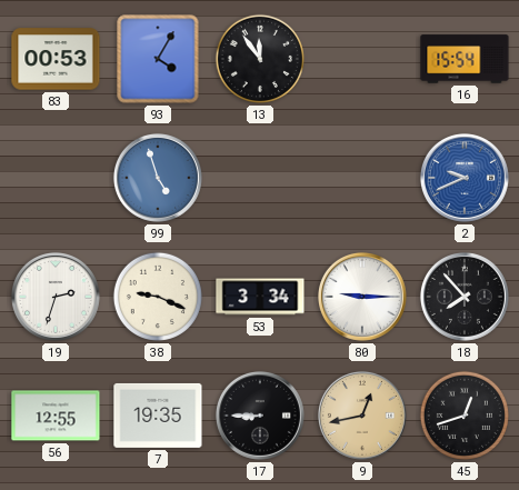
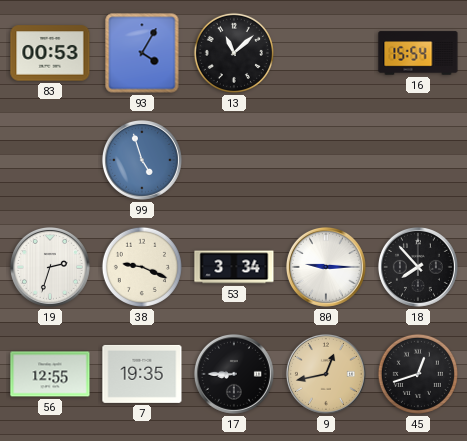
13: 11:54 -> 11:08
2: 9:41 -> none
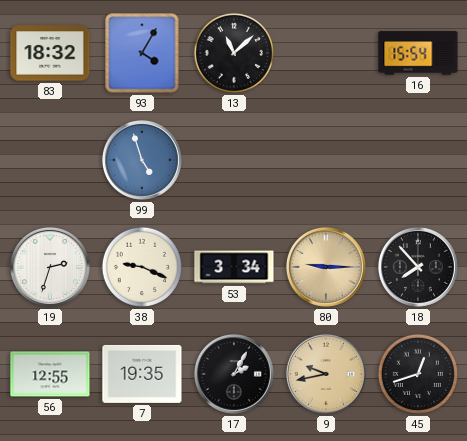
83: 00:53 -> 18:32
80 dial: white -> champagne
17: 8:45 -> 2:05
9: 12:43 -> 9:43
